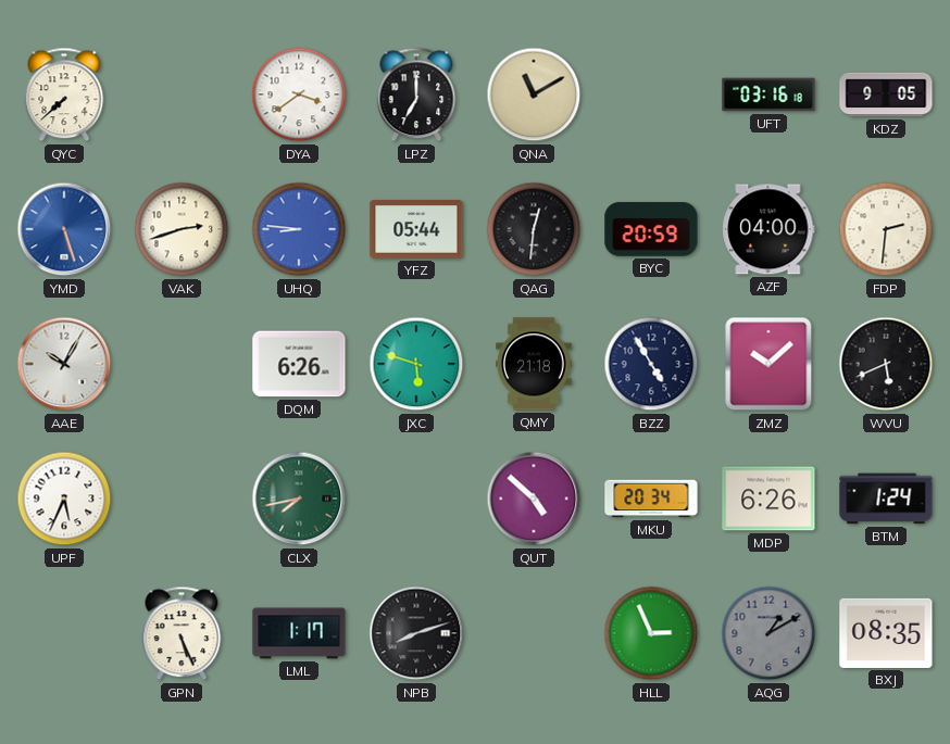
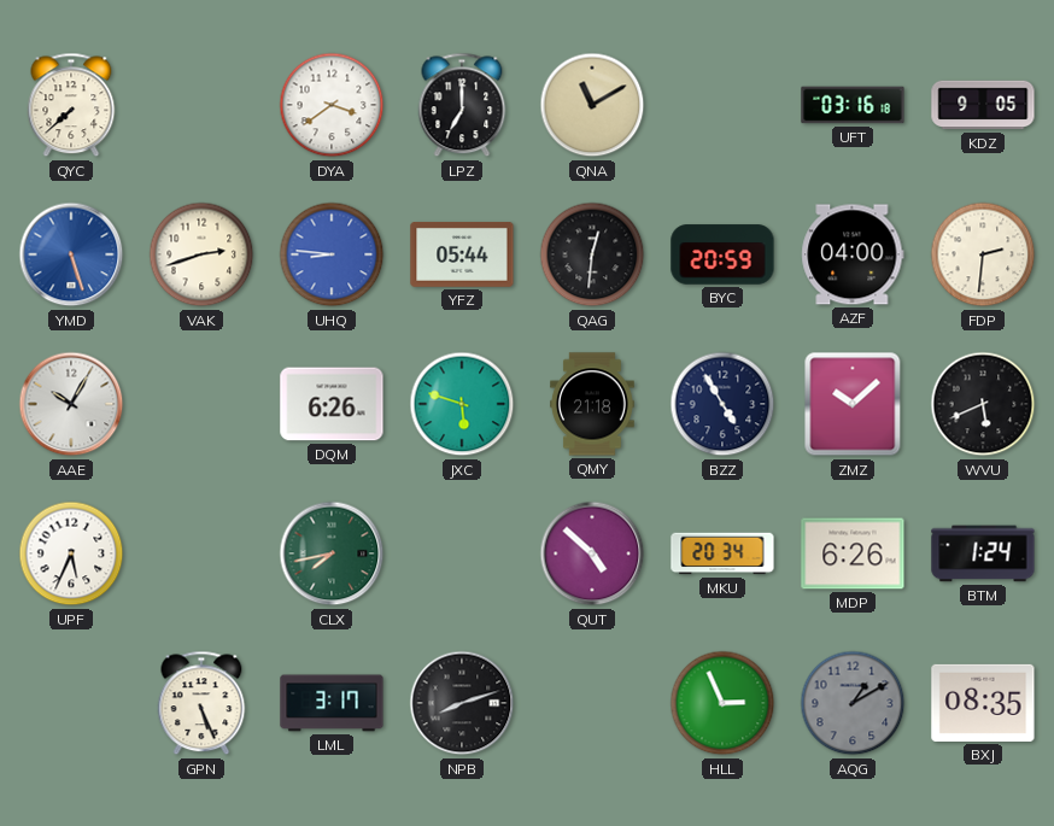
LML: 1:17 -> 3:17
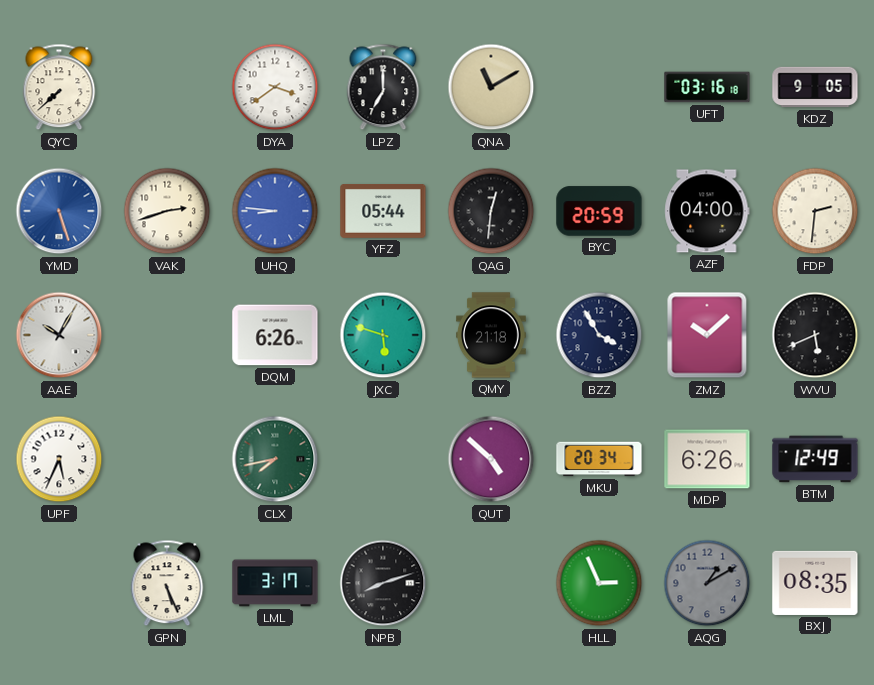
BZZ: 4:55 -> 3:55
BTM: 1:24 -> 12:49
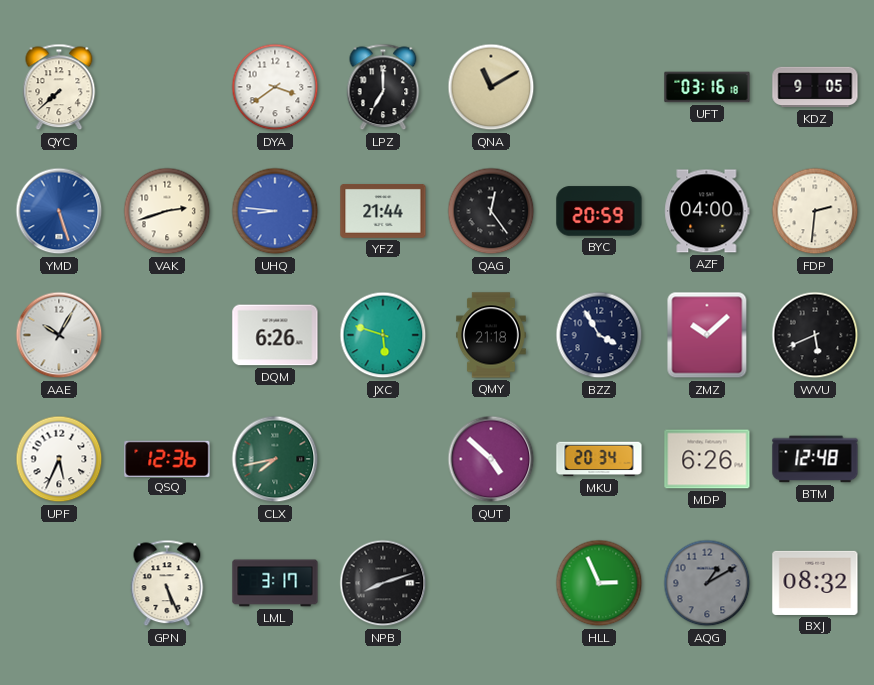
YFZ: 05:44 -> 21:44
QAG: 12:31 -> 12:24
QSQ: none -> 12:36
BTM: 12:49 -> 12:48
BXJ: 08:35 -> 08:32
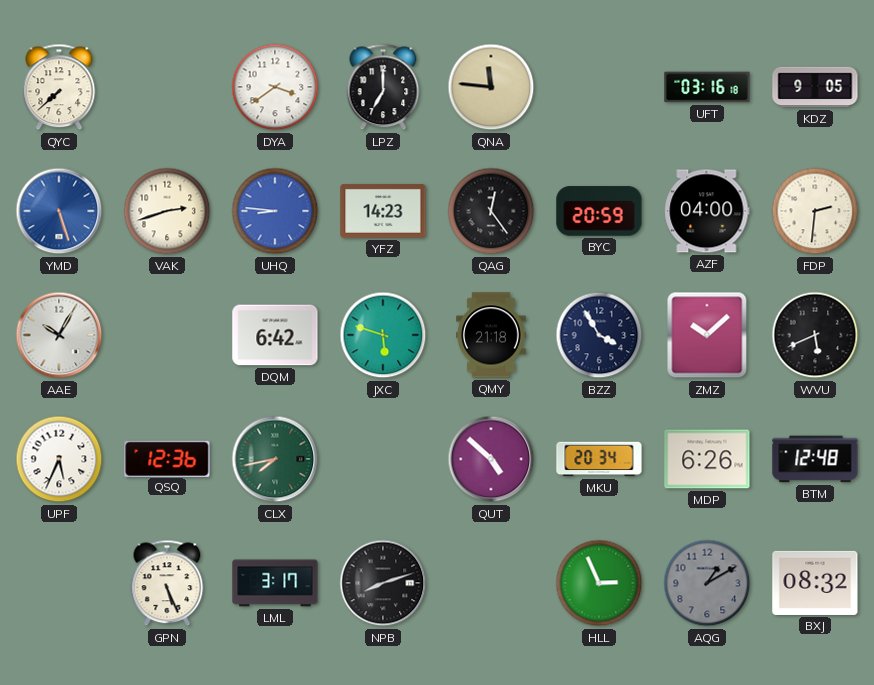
QNA: 11:10 -> 11:46
YFZ: 21:44 -> 14:23
DQM: 6:26 -> 6:42
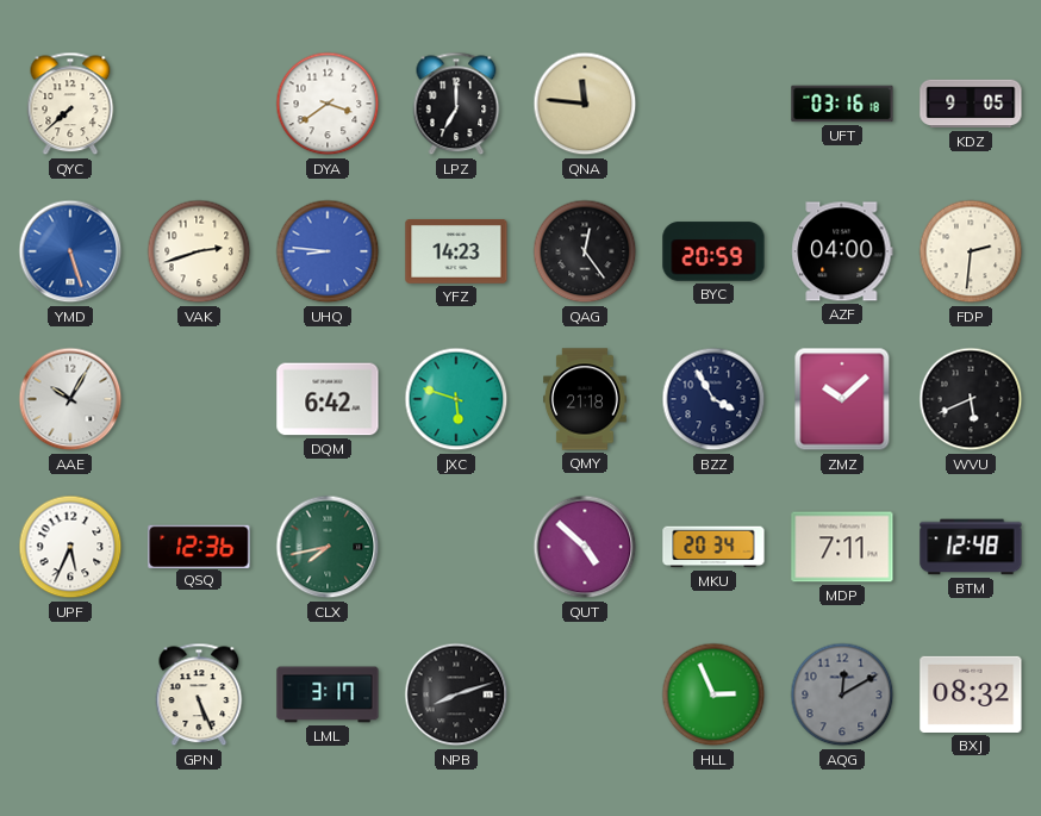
MDP: 6:26 -> 7:11
AQG: 1:10 -> 12:10
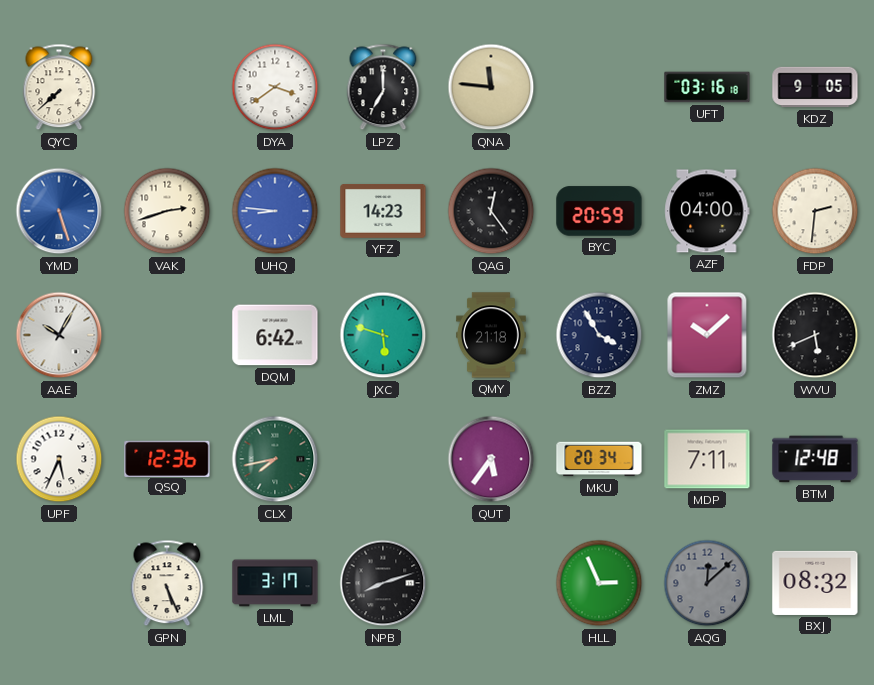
QUT: 4:52 -> 5:36
AQG: 12:10 -> 12:08
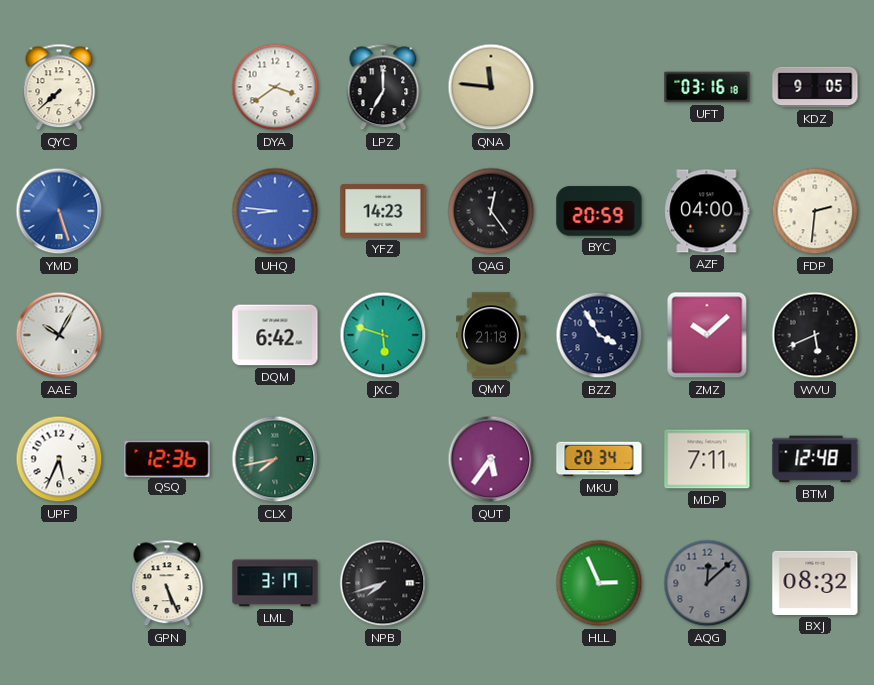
VAK: 2:42 -> none
NPB: 8:12 -> 7:42
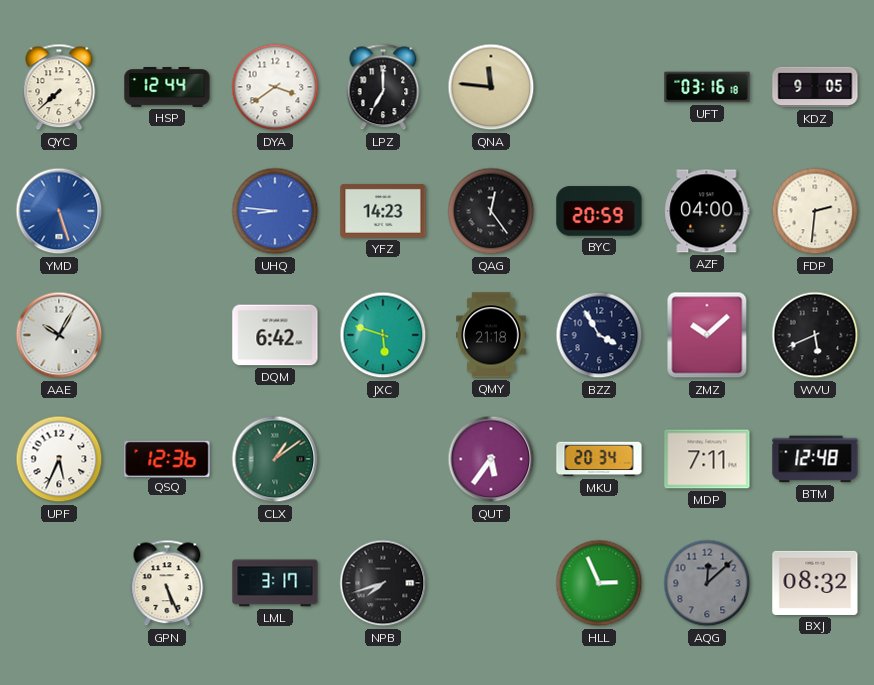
HSP: none -> 12:44
CLX: 7:43 -> 1:09
